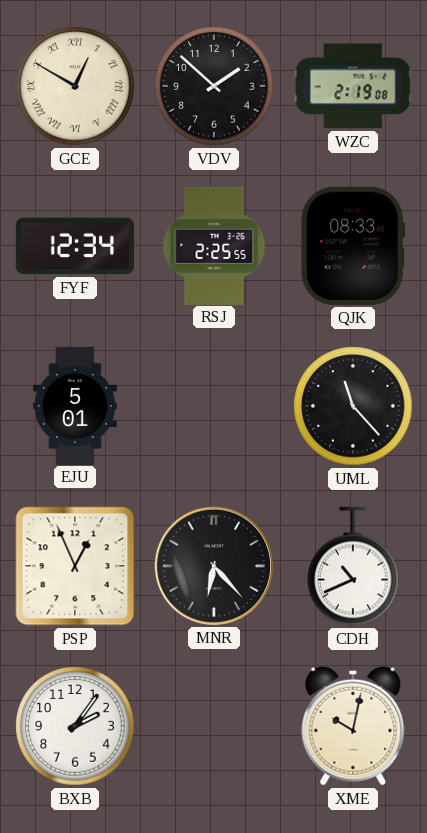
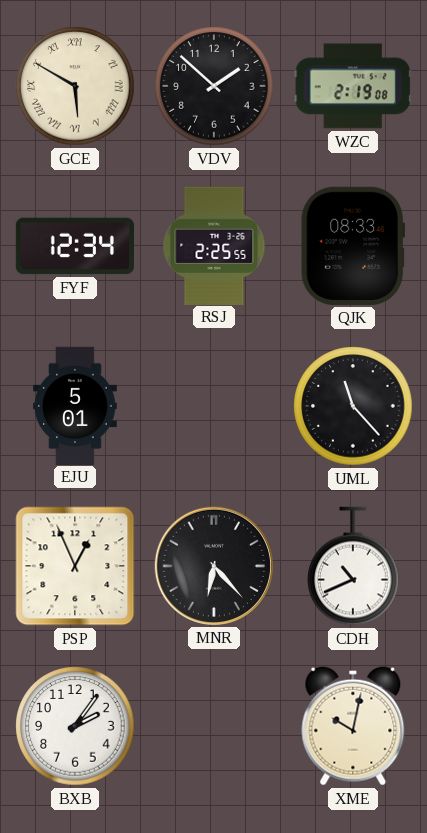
GCE: 12:50 -> 5:50
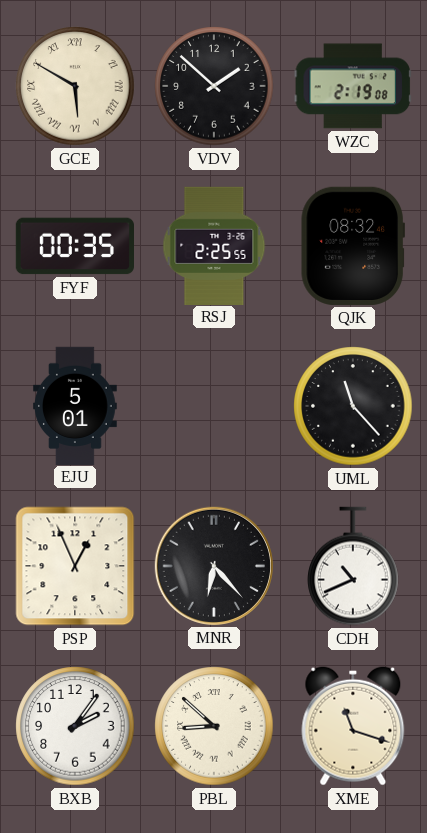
FYF: 12:34 -> 00:35
QJK: 08:33 -> 08:32
PBL: none -> 8:52
XME: 10:02 -> 11:18
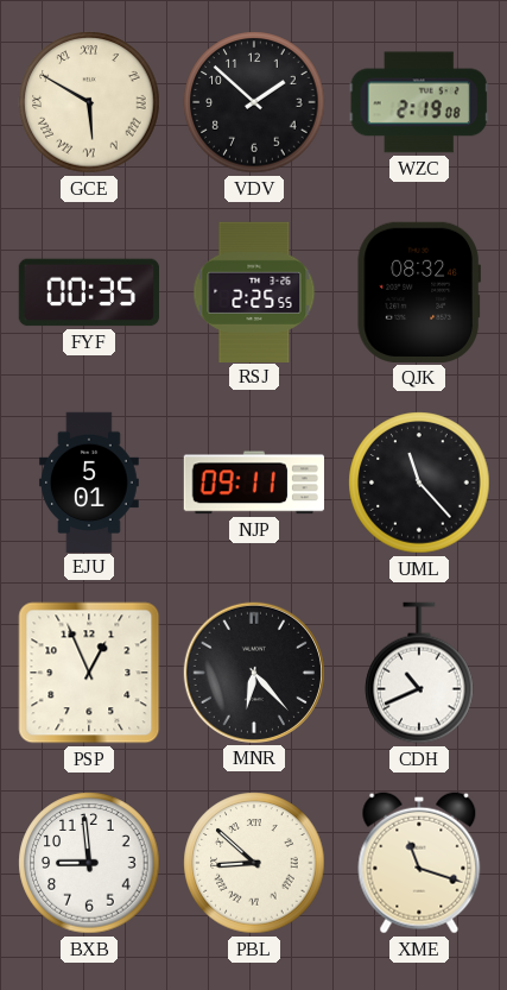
NJP: none -> 09:11
BXB: 2:06 -> 8:59
